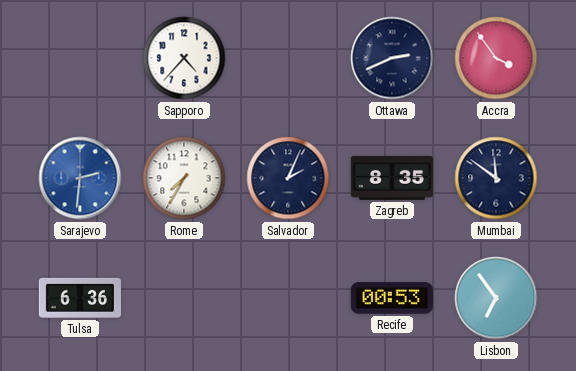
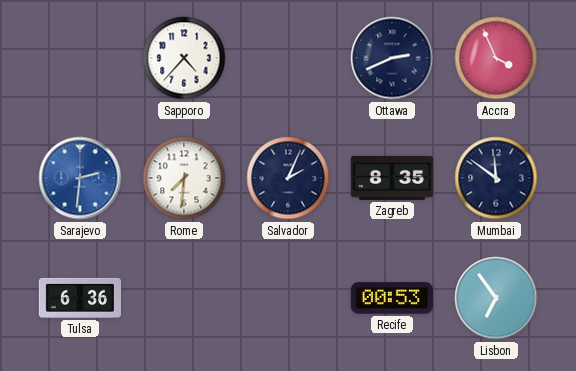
Accra: 3:54 -> 3:56
Rome: 7:35 -> 7:31
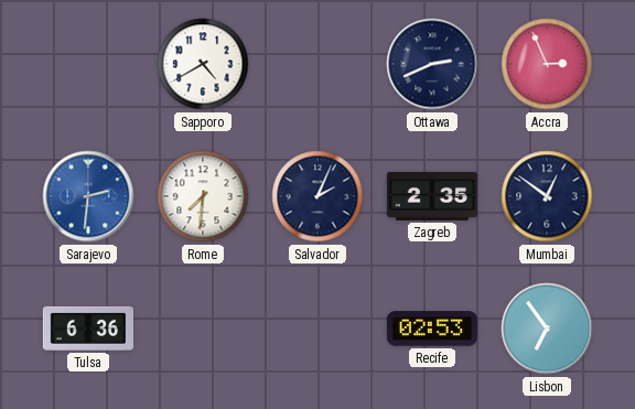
Sapporo: 4:37 -> 4:40
Accra: 3:56 -> 2:56
Zagreb: 8:35 -> 2:35
Mumbai: 11:51 -> 12:51
Recife: 00:53 -> 02:53
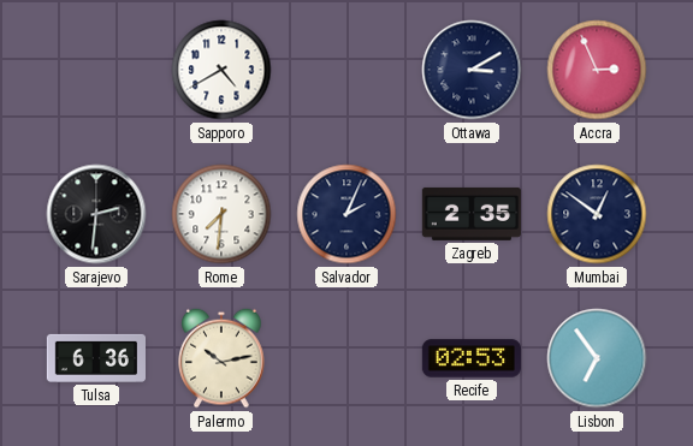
Ottawa: 2:41 -> 3:10
Sarajevo dial: blue -> black
Palermo: none -> 10:13
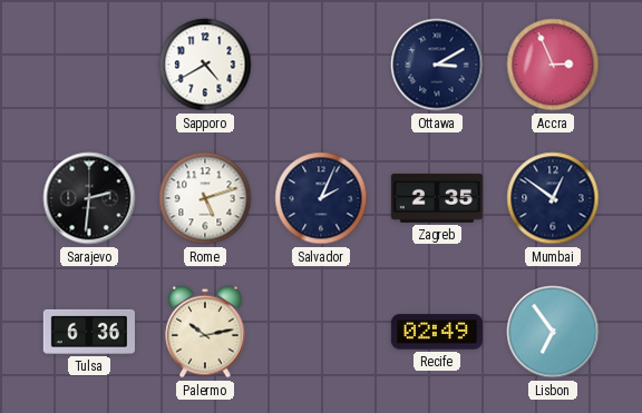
Rome: 7:31 -> 5:12
Recife: 02:53 -> 02:49
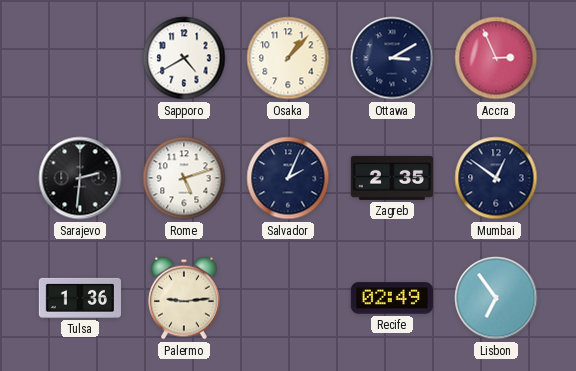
Osaka: none -> 1:07
Tulsa: 6:36 -> 1:36
Palermo: 10:13 -> 9:14
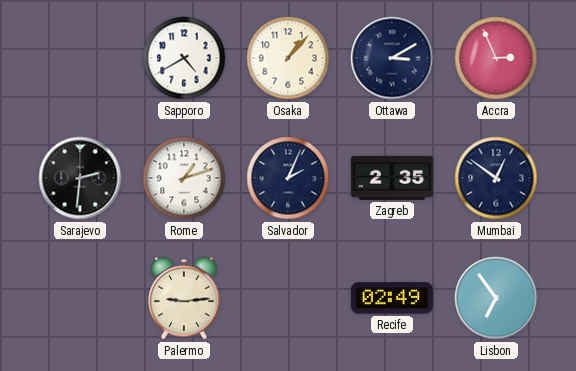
Rome: 5:12 -> 1:12
Tulsa: 1:36 -> none
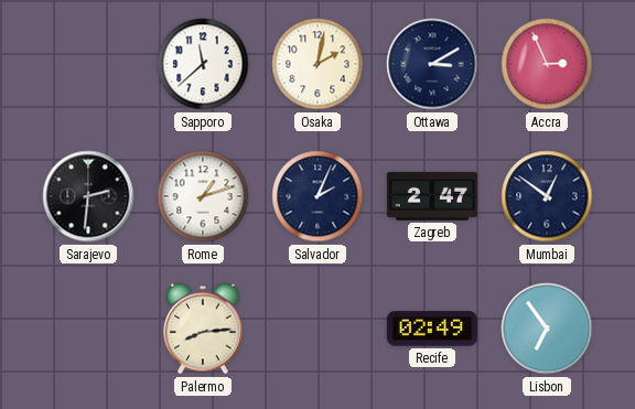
Sapporo: 4:40 -> 11:38
Osaka: 1:07 -> 2:02
Zagreb: 2:35 -> 2:47
Palermo: 9:14 -> 8:14
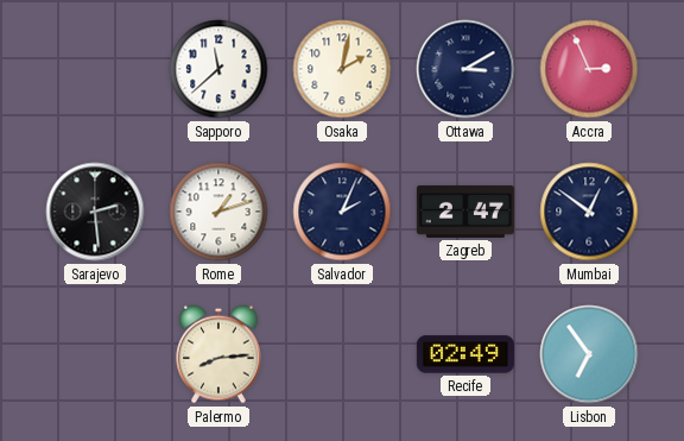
Sarajevo: 2:31 -> 2:29
